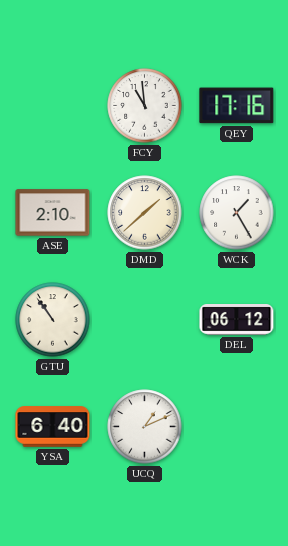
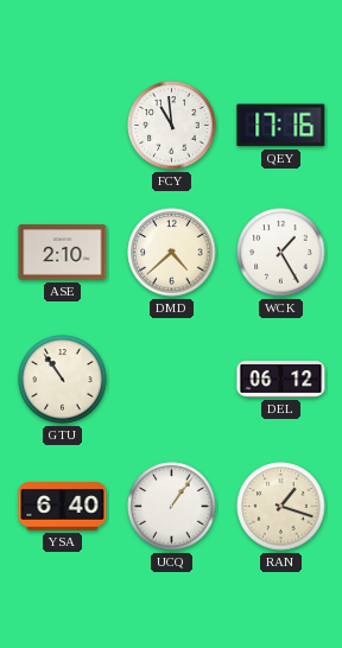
DMD: 1:38 -> 4:38
UCQ: 1:11 -> 1:06
RAN: none -> 1:18
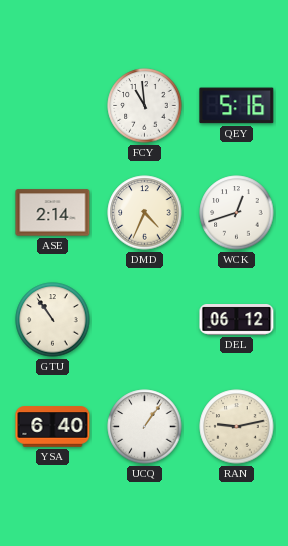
QEY: 17:16 -> 5:16
ASE: 2:10 -> 2:14
DMD: 4:38 -> 4:34
WCK: 1:25 -> 12:42
RAN: 1:18 -> 9:13
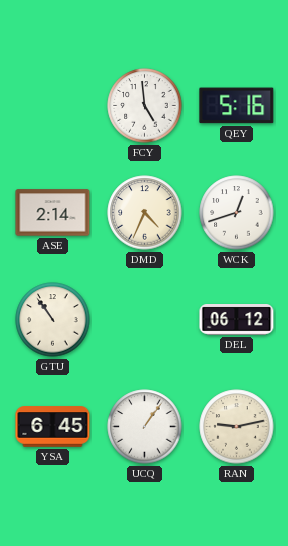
FCY: 10:59 -> 4:59
YSA: 6:40 -> 6:45
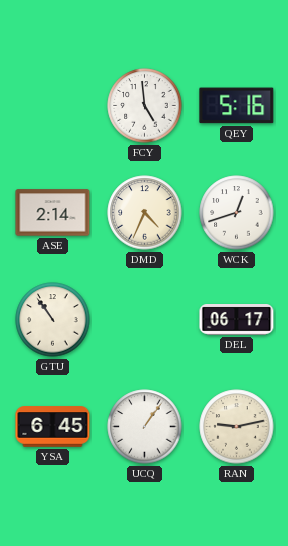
DEL: 06:12 -> 06:17
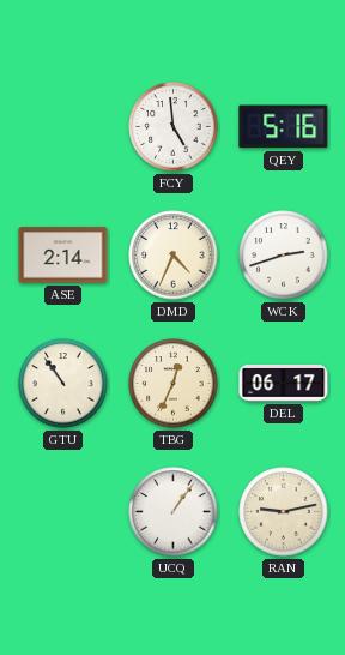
WCK: 12:42 -> 2:42
TBG: none -> 12:34
YSA: 6:45 -> none
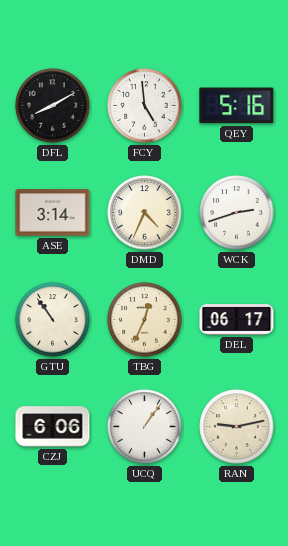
DFL: none -> 8:10
ASE: 2:14 -> 3:14
CZJ: none -> 6:06
